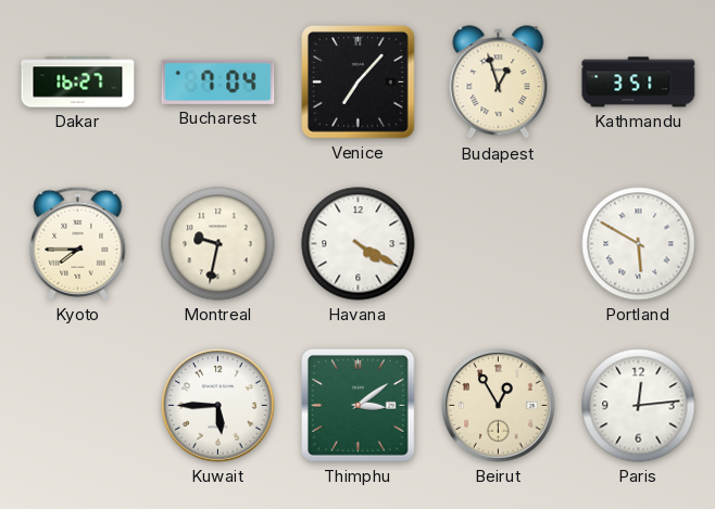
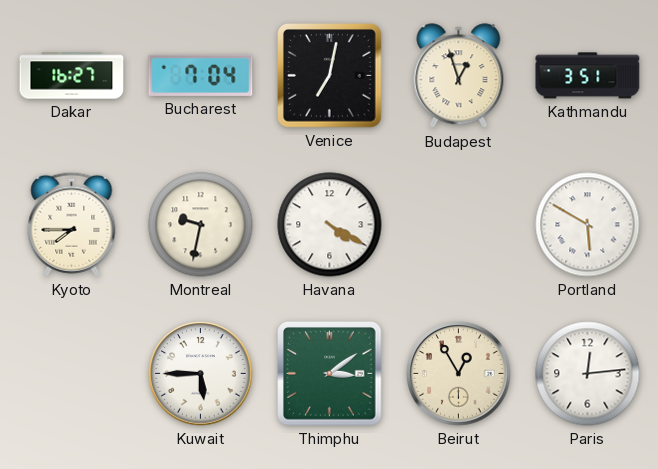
Venice: 7:07 -> 7:02
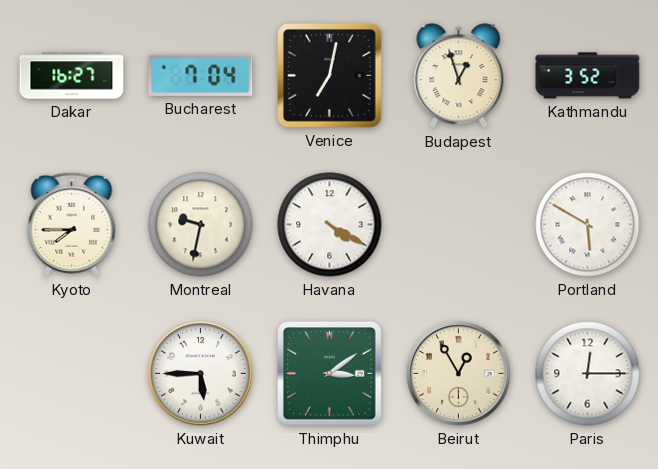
Kathmandu: 3:51 -> 3:52
Paris: 12:14 -> 12:15
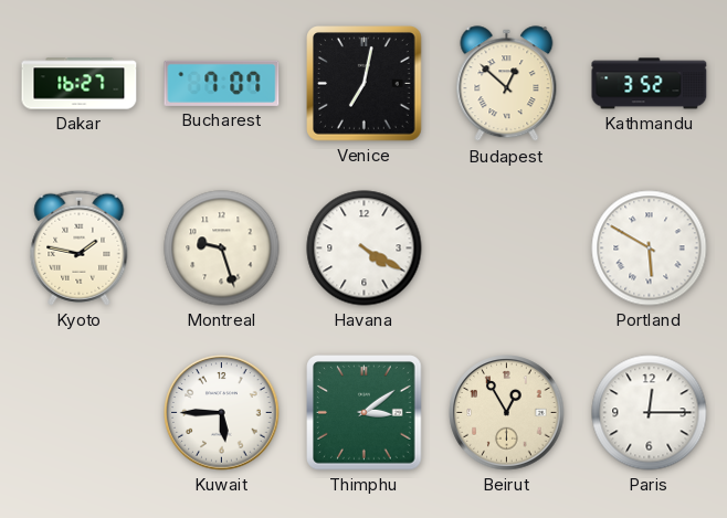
Bucharest: 7:04 -> 7:07
Budapest: 12:57 -> 12:52
Kyoto: 7:45 -> 1:47
Montreal: 9:32 -> 9:27
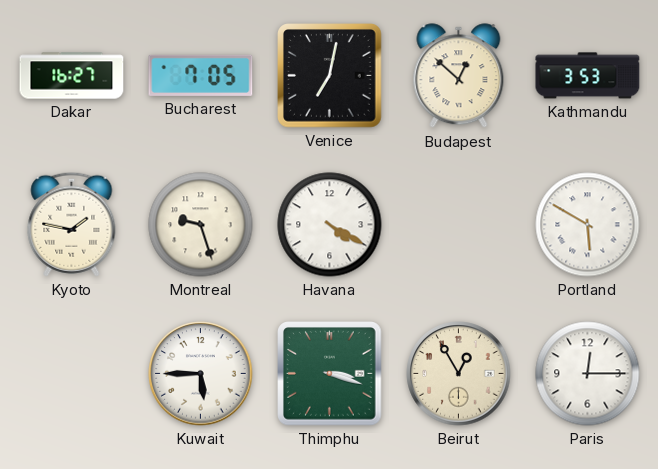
Bucharest: 7:07 -> 7:05
Kathmandu: 3:52 -> 3:53
Thimphu: 3:09 -> 3:18
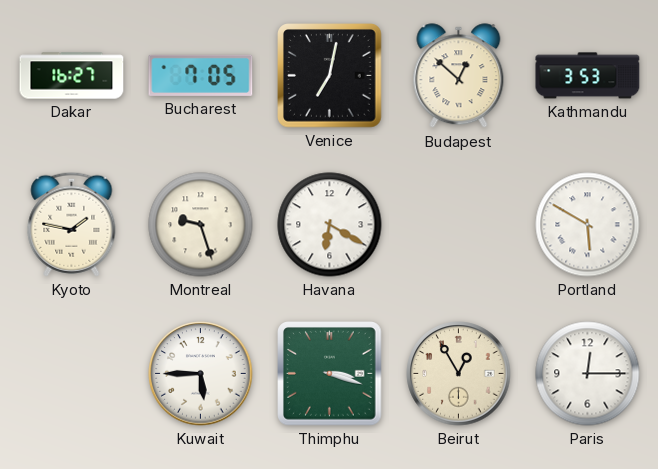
Havana: 4:20 -> 6:20
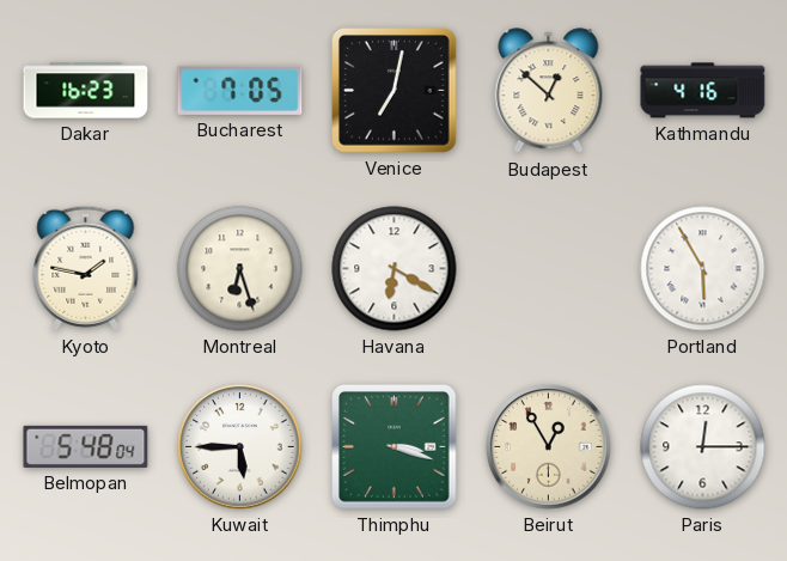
Dakar: 16:27 -> 16:23
Kathmandu: 3:53 -> 4:16
Montreal: 9:27 -> 6:27
Portland: 5:50 -> 5:55
Belmopan: none -> 5:48
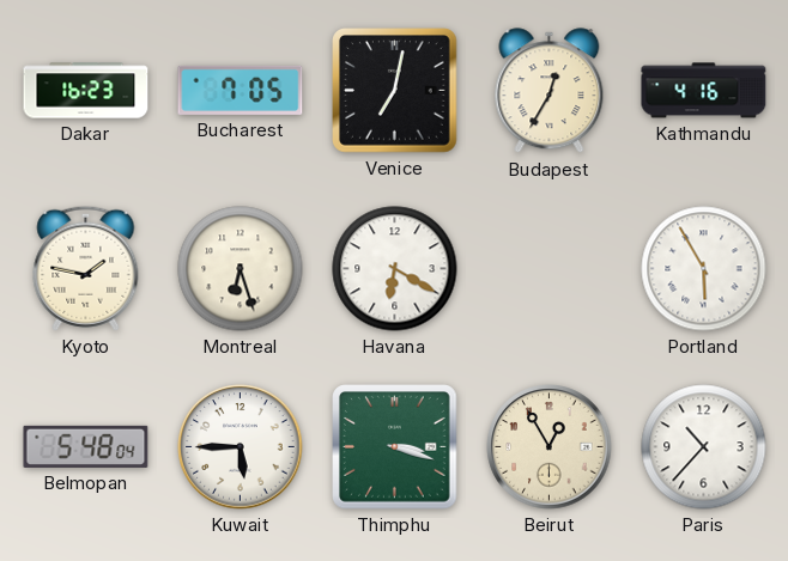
Budapest: 12:52 -> 12:35
Paris: 12:15 -> 10:37
